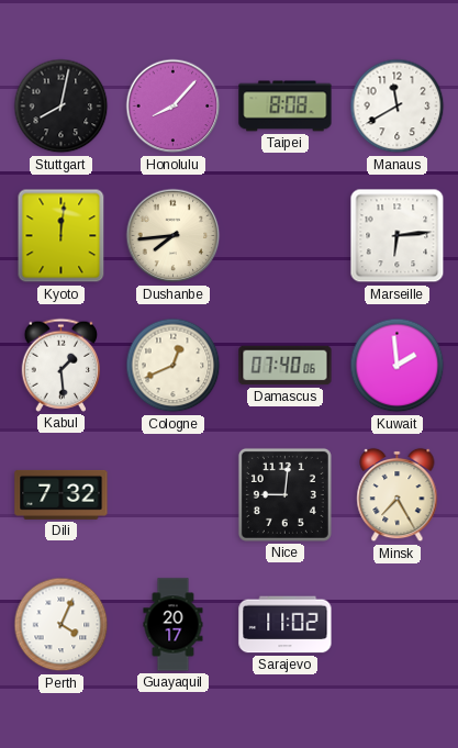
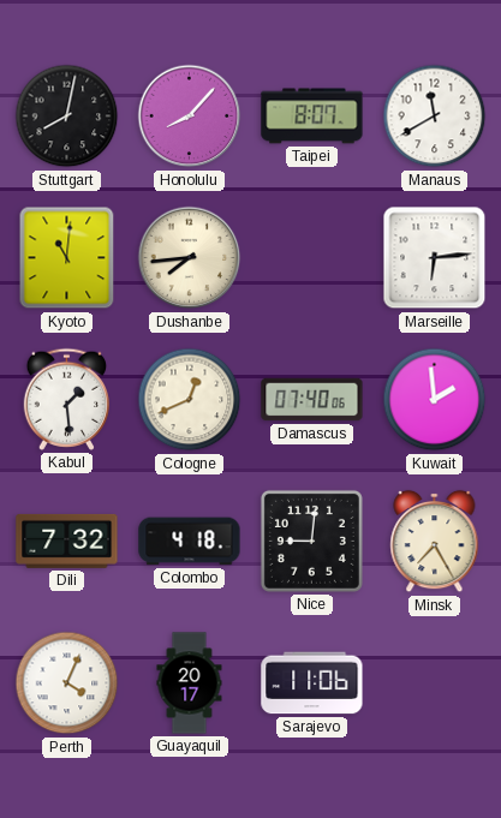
Taipei: 8:08 -> 8:07
Kyoto: 12:01 -> 11:01
Colombo: none -> 4:18
Sarajevo: 11:02 -> 11:06
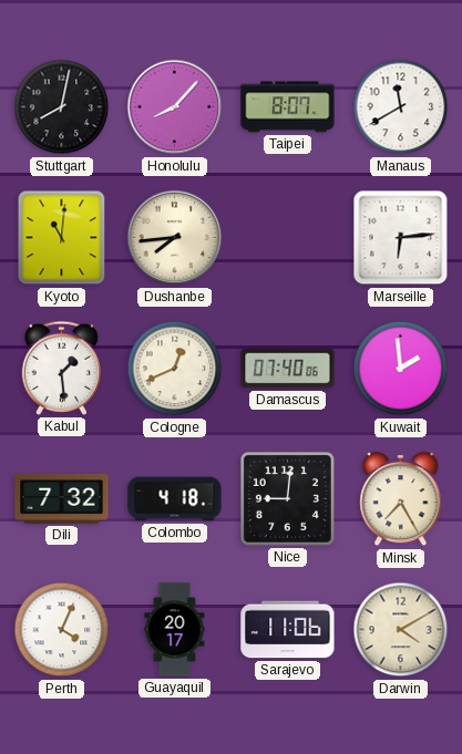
Darwin: none -> 4:10
